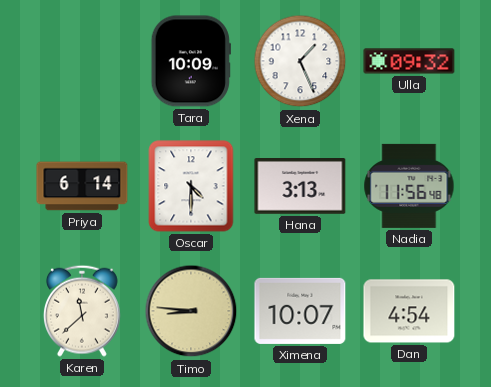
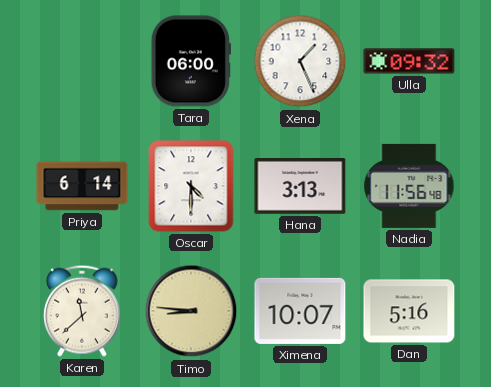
Tara: 10:09 -> 06:00
Dan: 4:54 -> 5:16
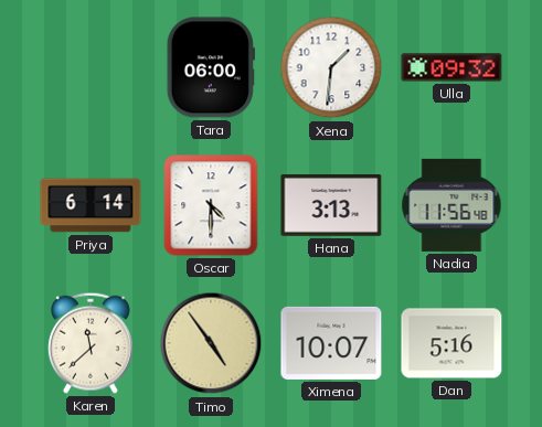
Xena: 1:26 -> 1:31
Timo: 8:46 -> 4:54
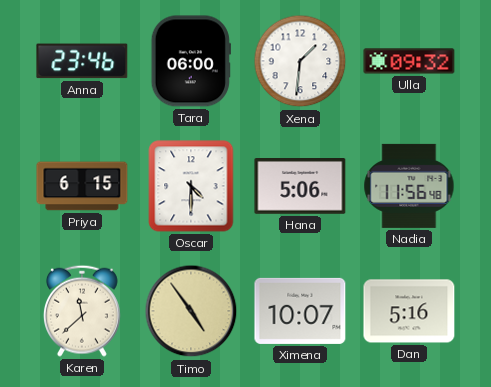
Anna: none -> 23:46
Priya: 6:14 -> 6:15
Hana: 3:13 -> 5:06
